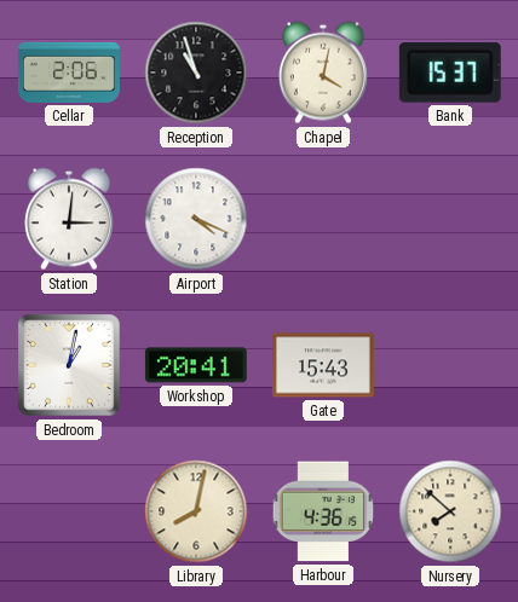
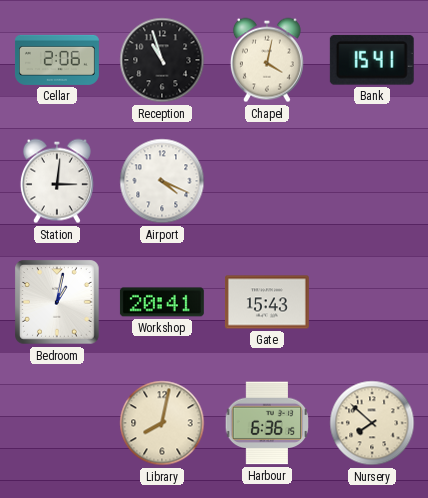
Bank: 15:37 -> 15:41
Harbour: 4:36 -> 6:36
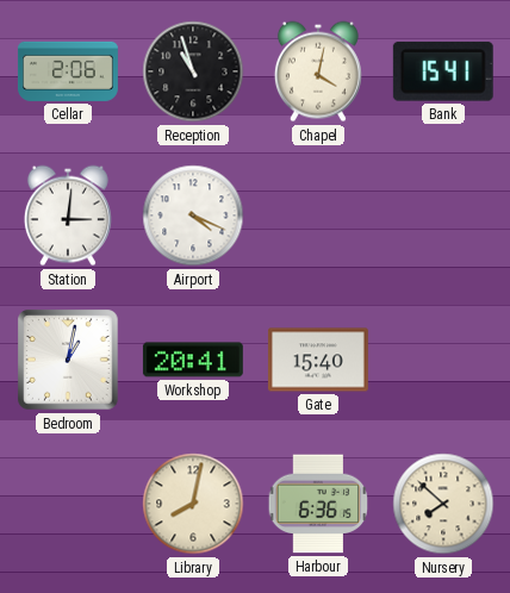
Gate: 15:43 -> 15:40
